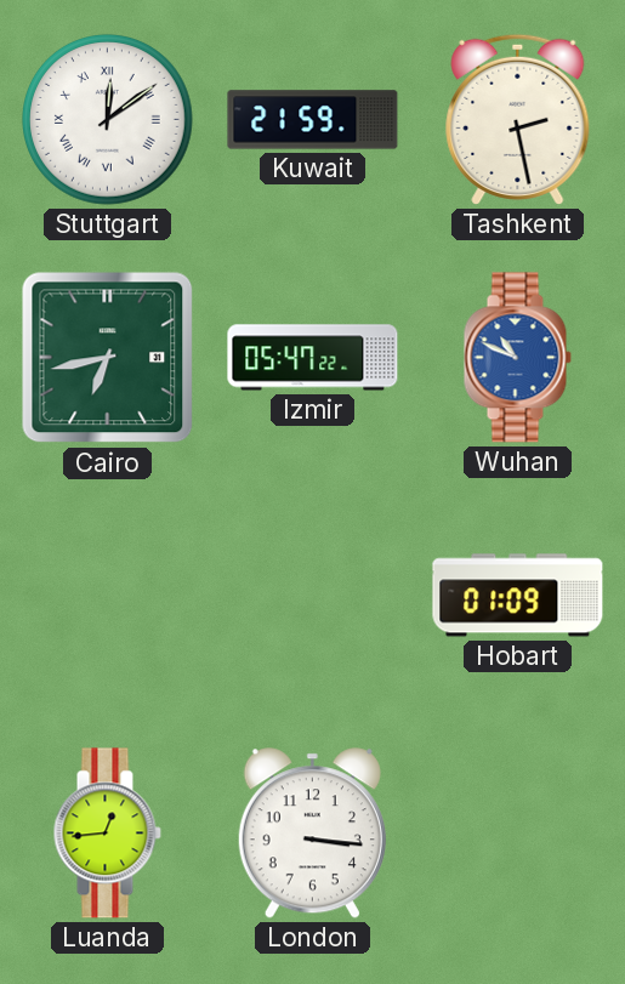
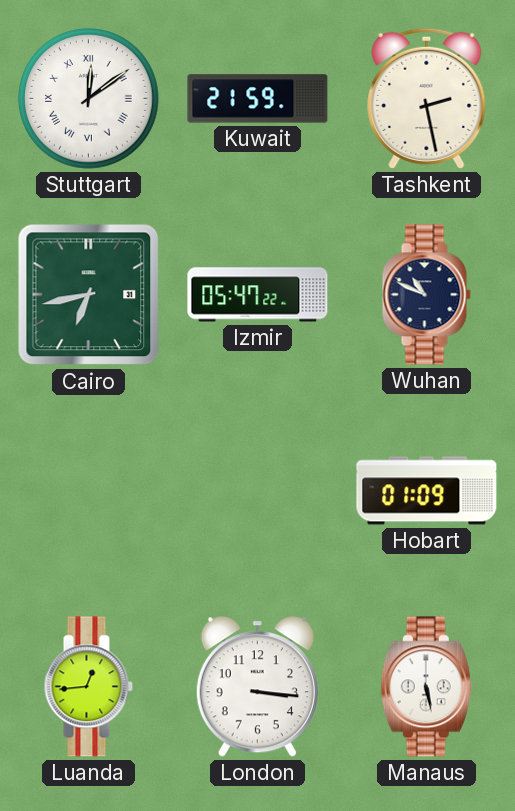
Wuhan dial: blue -> navy
Manaus: none -> 5:28
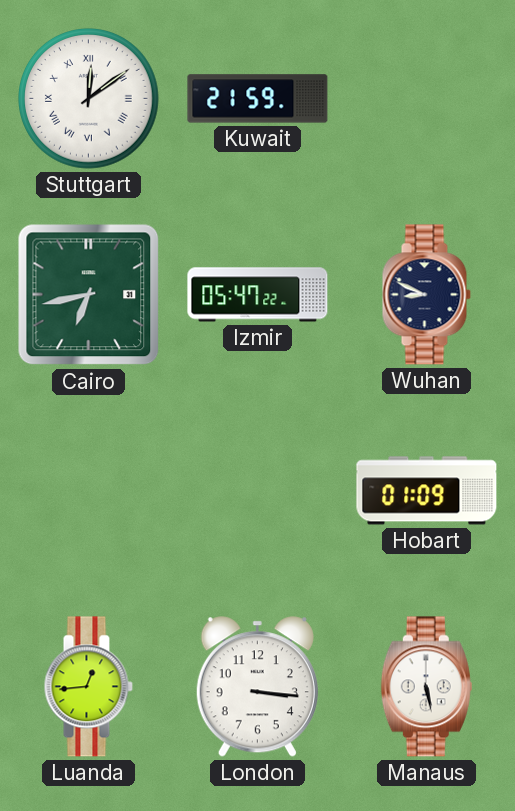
Tashkent: 2:28 -> none
Wuhan: 10:49 -> 8:49
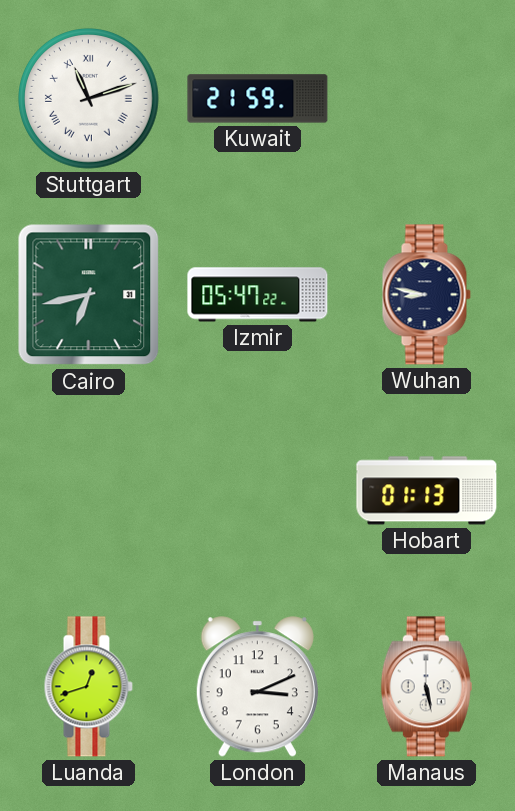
Stuttgart: 12:09 -> 11:12
Wuhan: 8:49 -> 8:47
Hobart: 01:09 -> 01:13
Luanda: 12:44 -> 12:42
London: 3:16 -> 3:11
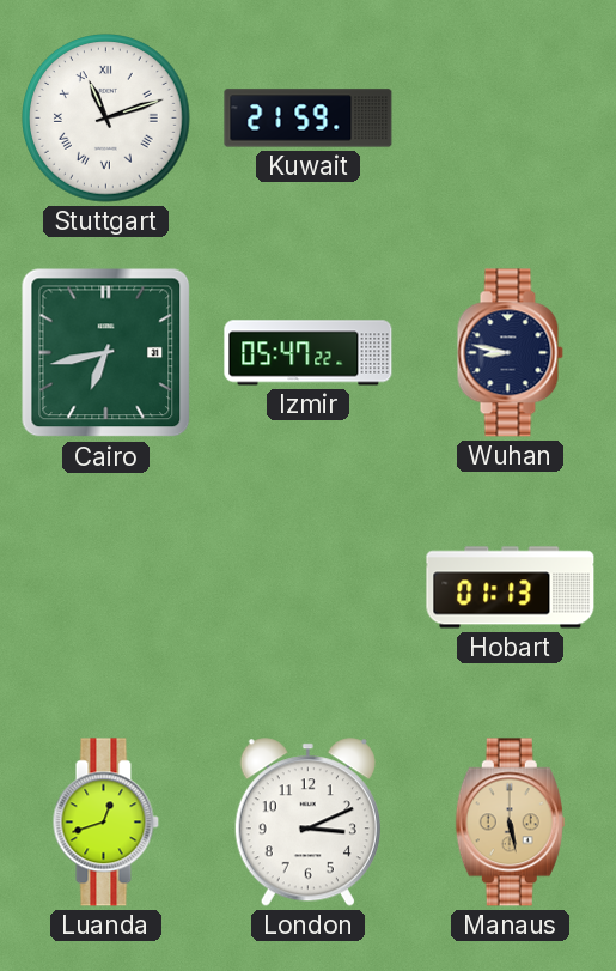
Manaus dial: white -> champagne
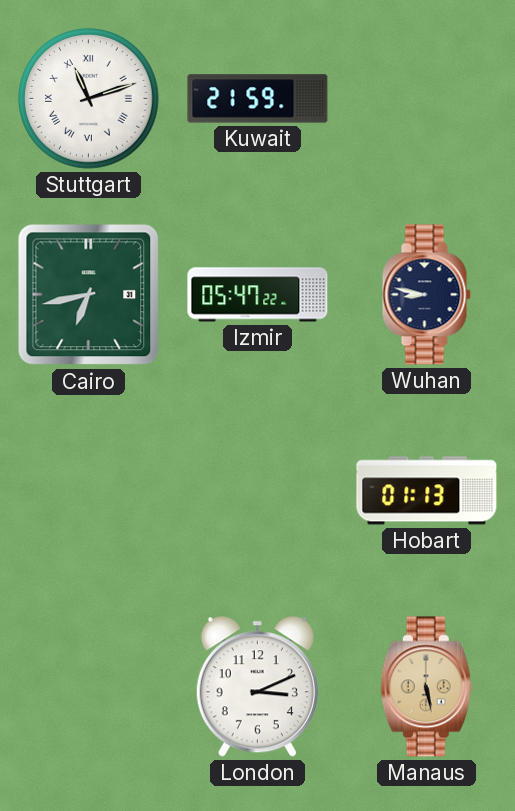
Luanda: 12:42 -> none
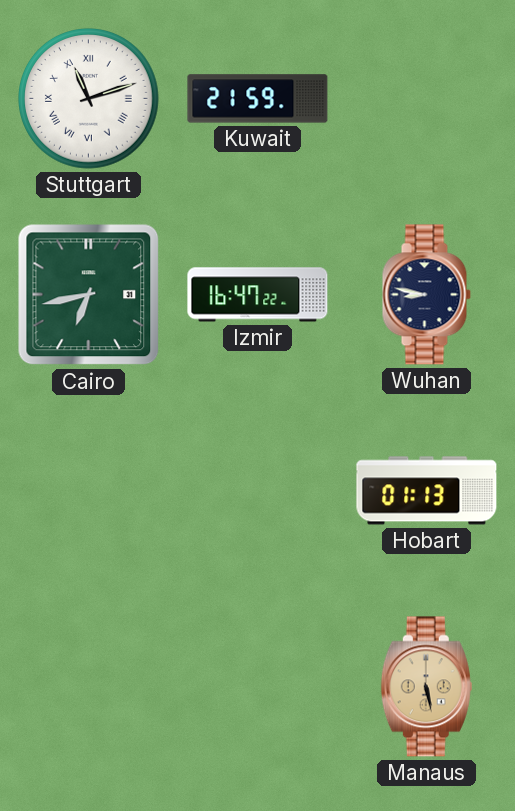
Izmir: 05:47 -> 16:47
London: 3:11 -> none
